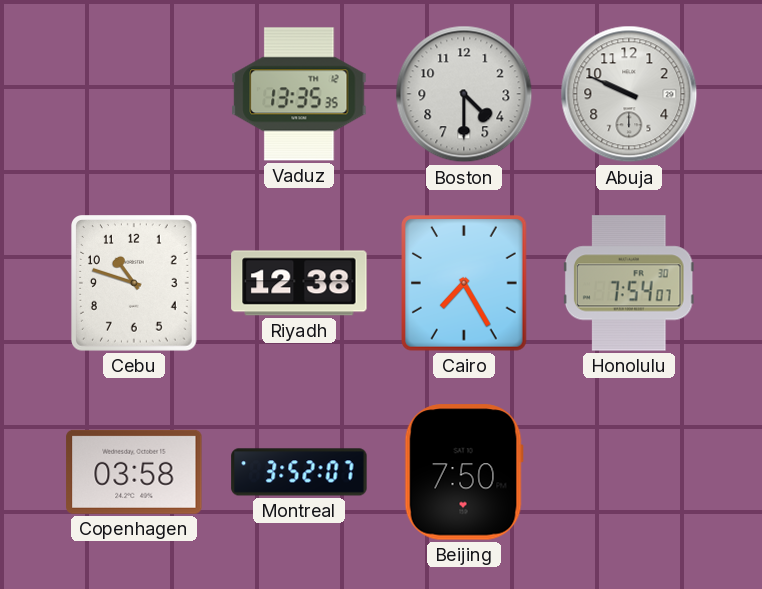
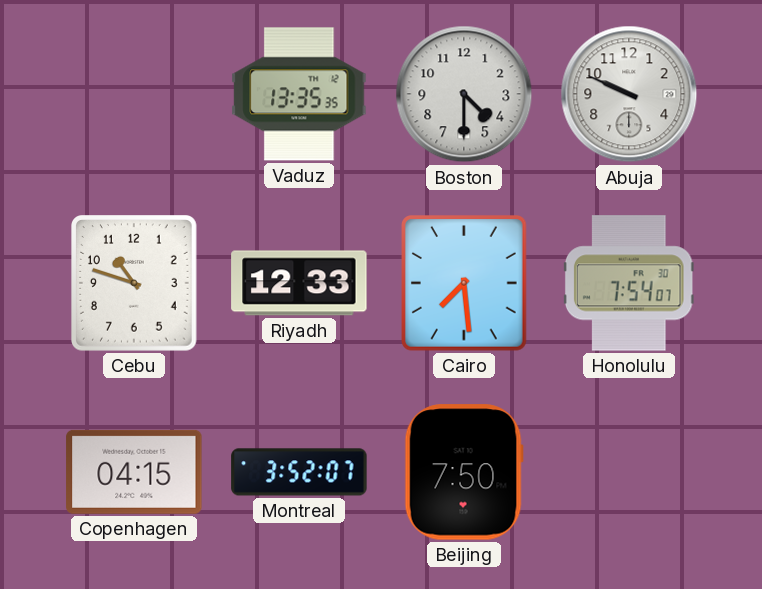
Riyadh: 12:38 -> 12:33
Cairo: 7:25 -> 7:29
Copenhagen: 03:58 -> 04:15
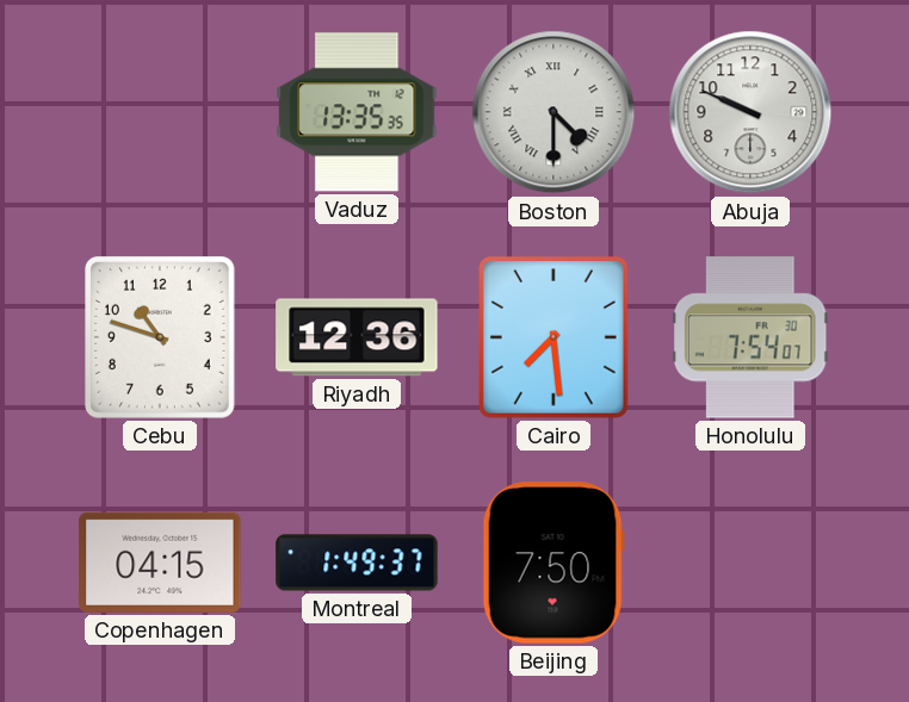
Boston numerals: Arabic -> Roman
Riyadh: 12:33 -> 12:36
Montreal: 3:52 -> 1:49
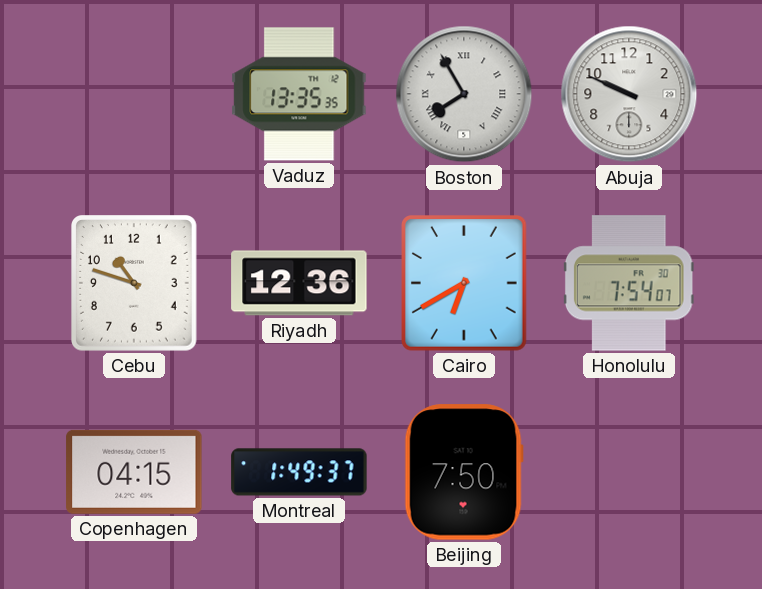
Boston: 4:30 -> 7:55
Cairo: 7:29 -> 6:40
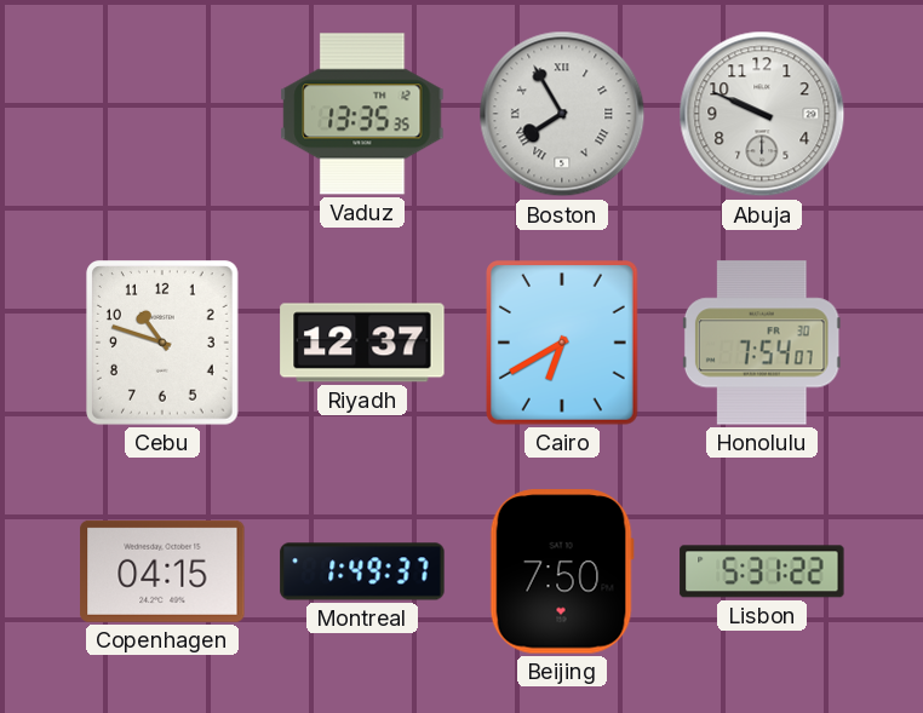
Riyadh: 12:36 -> 12:37
Lisbon: none -> 5:31
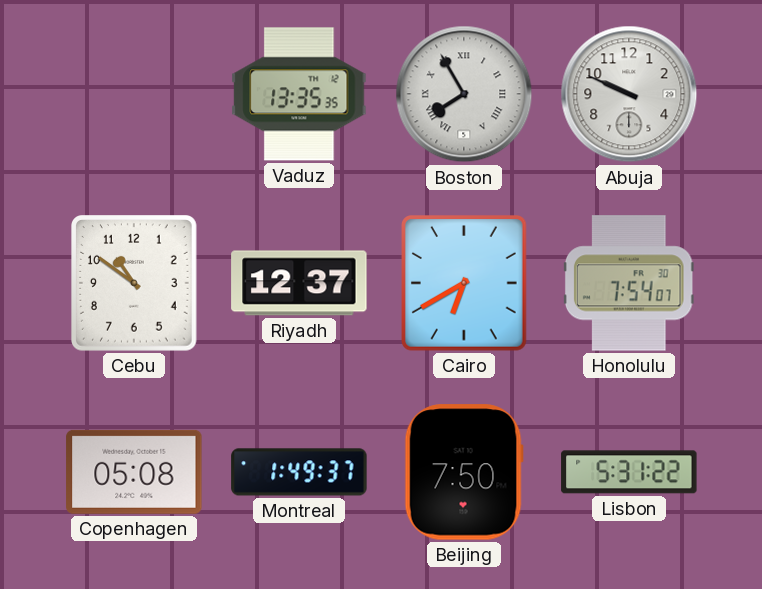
Cebu: 10:48 -> 10:51
Copenhagen: 04:15 -> 05:08
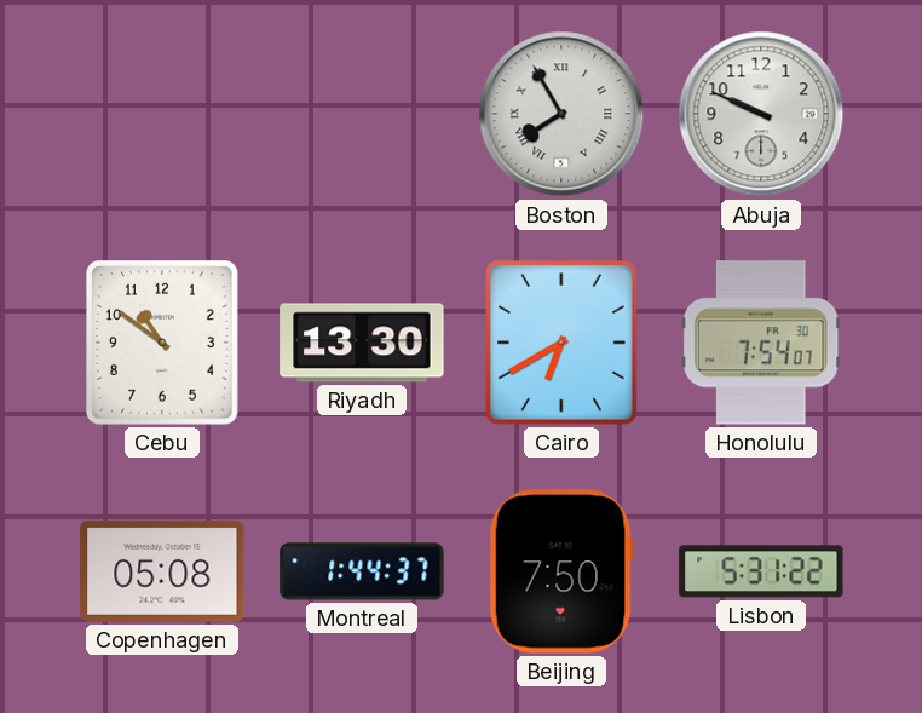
Vaduz: 13:35 -> none
Riyadh: 12:37 -> 13:30
Montreal: 1:49 -> 1:44
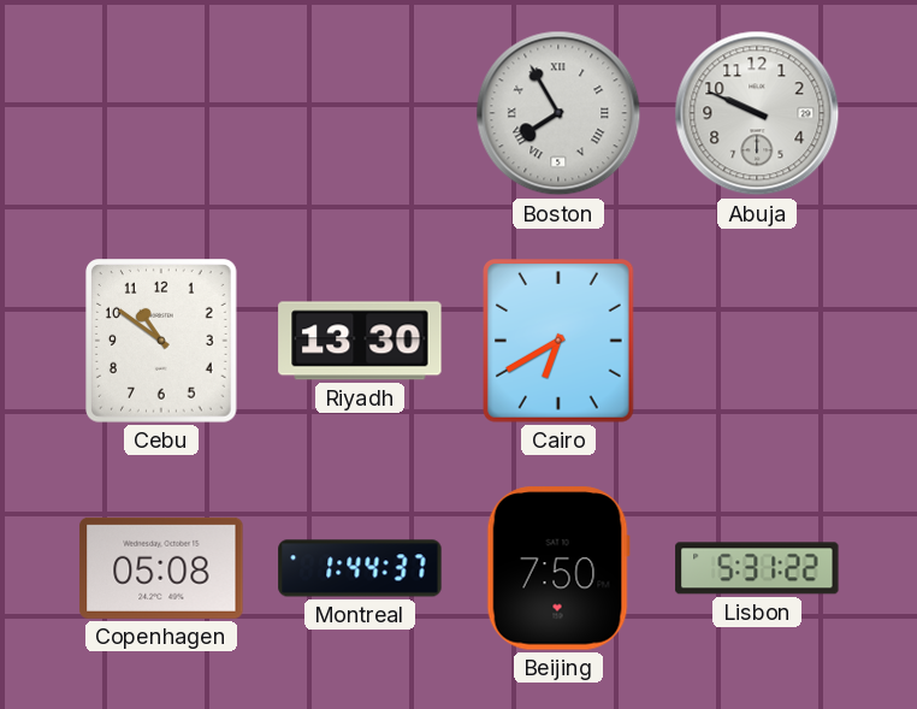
Honolulu: 7:54 -> none
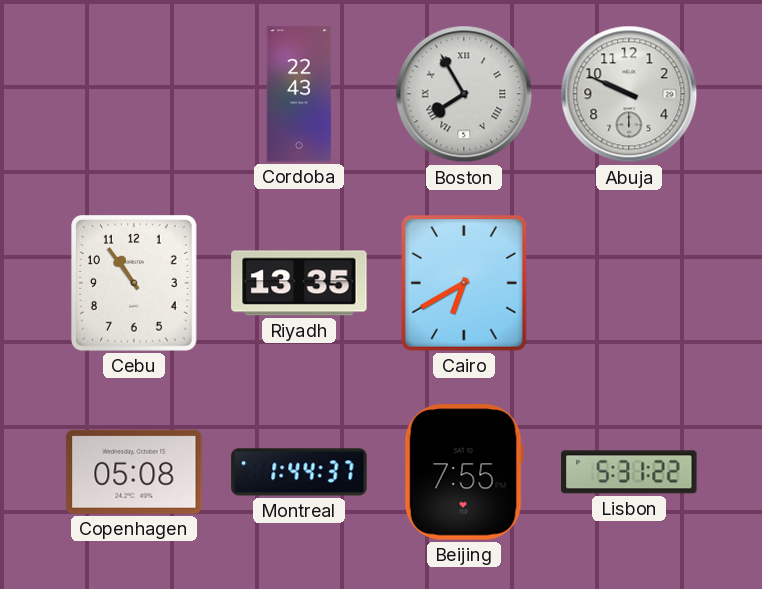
Cordoba: none -> 22:43
Cebu: 10:51 -> 10:54
Riyadh: 13:30 -> 13:35
Beijing: 7:50 -> 7:55
